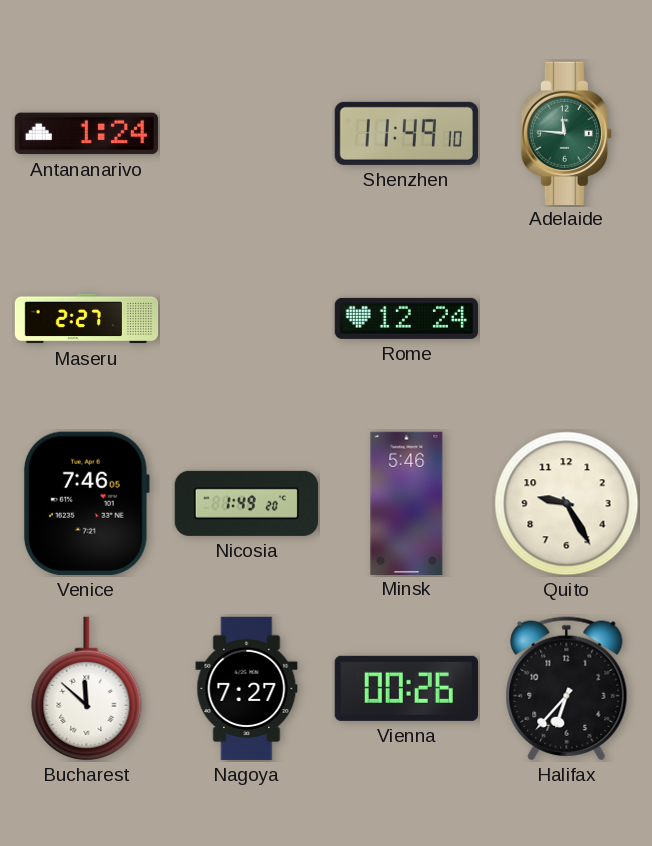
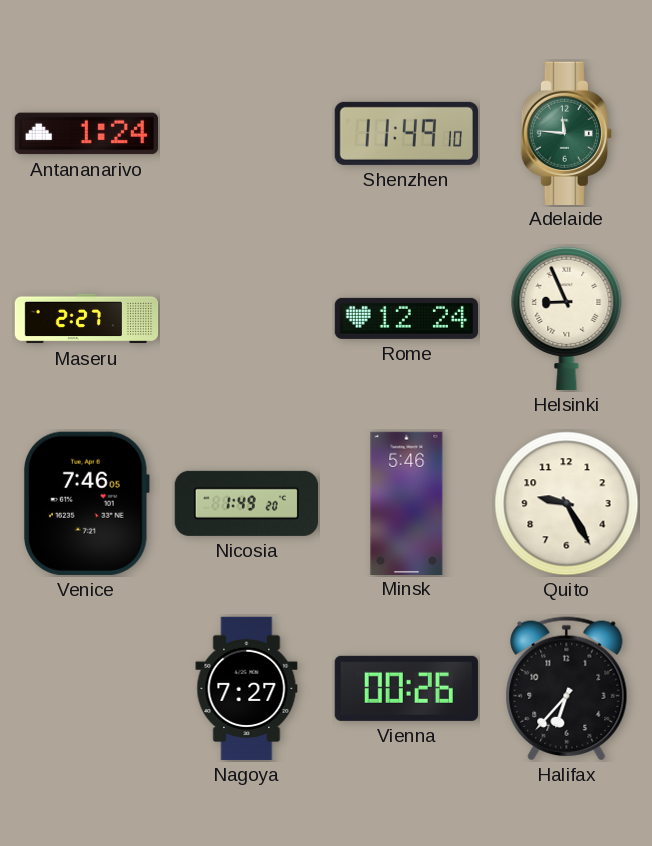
Helsinki: none -> 8:56
Bucharest: 11:52 -> none
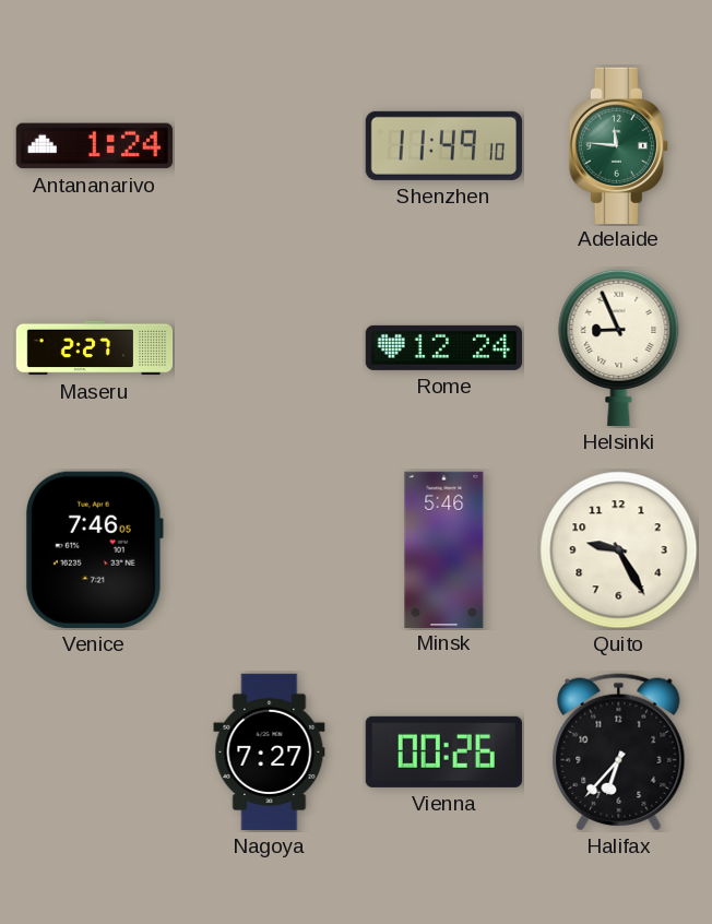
Nicosia: 1:49 -> none
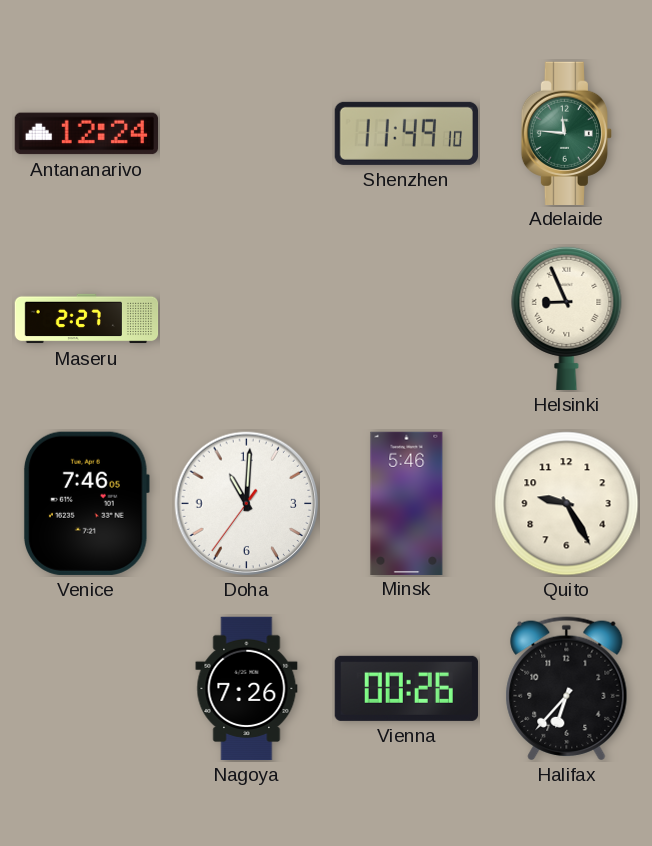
Antananarivo: 1:24 -> 12:24
Rome: 12:24 -> none
Doha: none -> 11:00
Nagoya: 7:27 -> 7:26
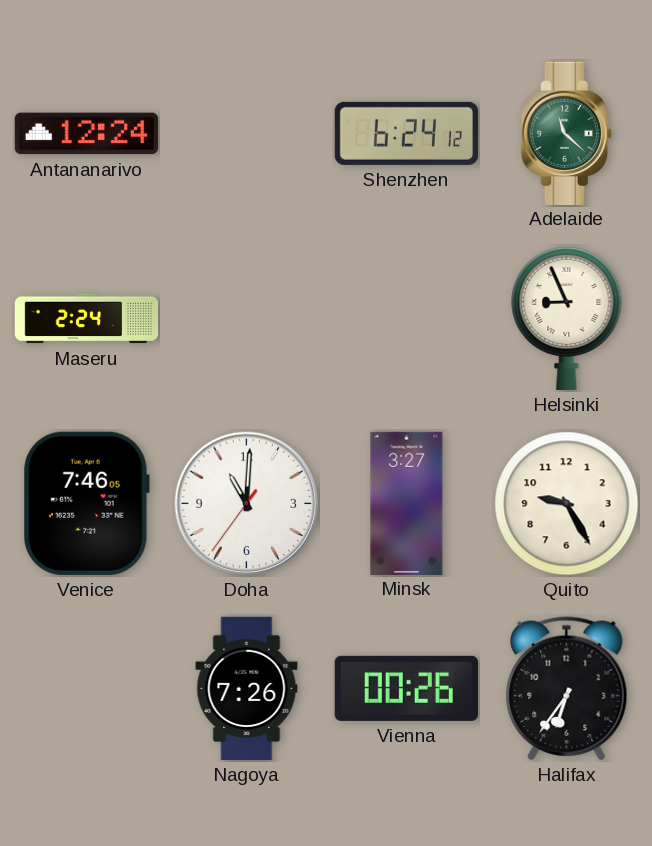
Shenzhen: 11:49 -> 6:24
Adelaide: 11:46 -> 11:22
Maseru: 2:27 -> 2:24
Minsk: 5:46 -> 3:27
Halifax: 6:37 -> 6:36
